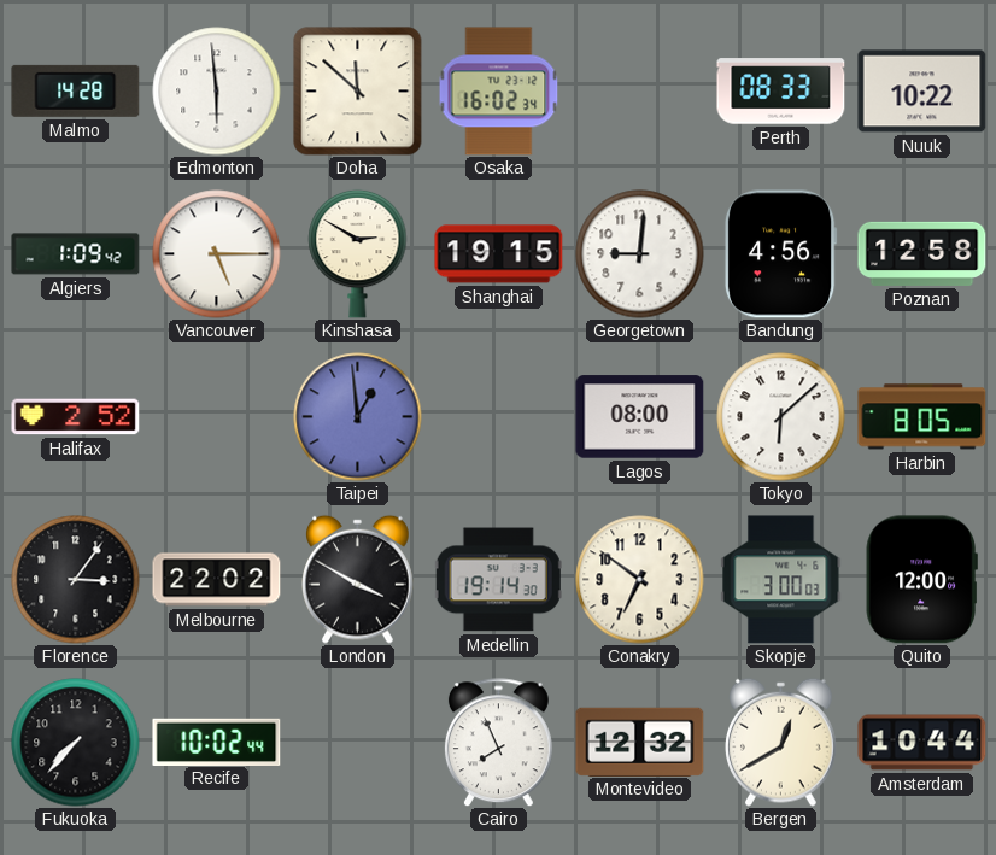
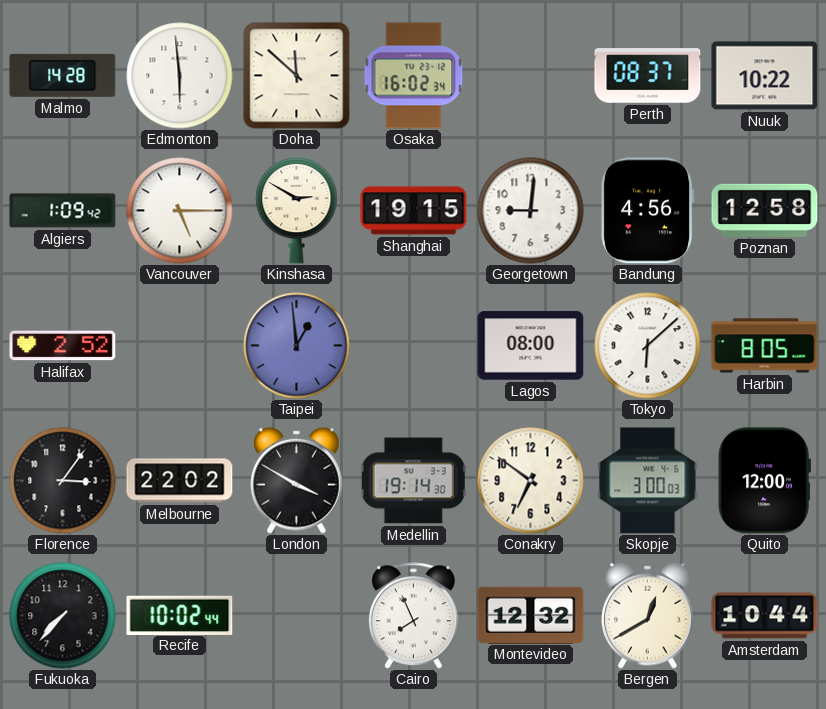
Perth: 08:33 -> 08:37
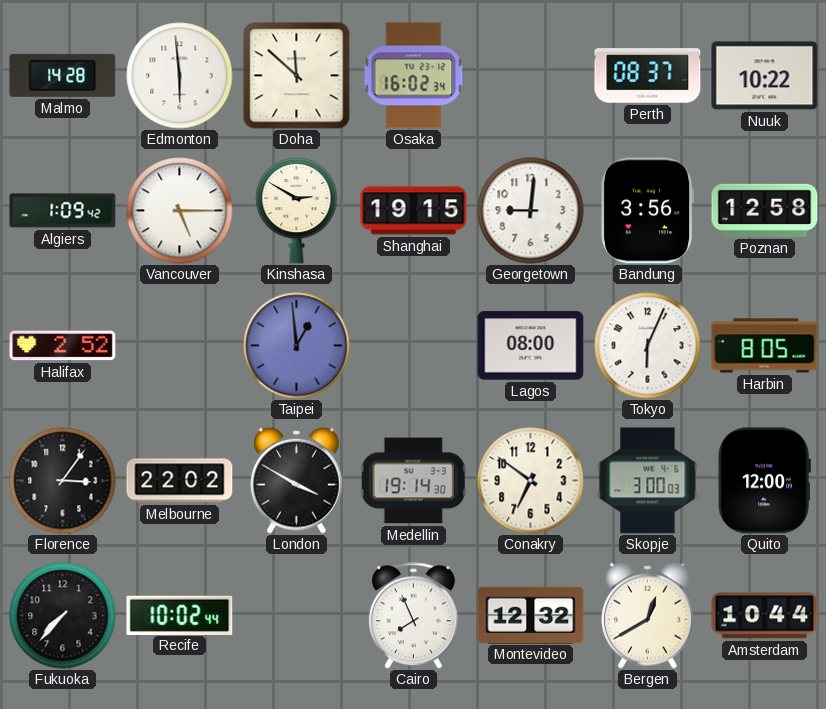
Bandung: 4:56 -> 3:56
Tokyo: 6:08 -> 6:04
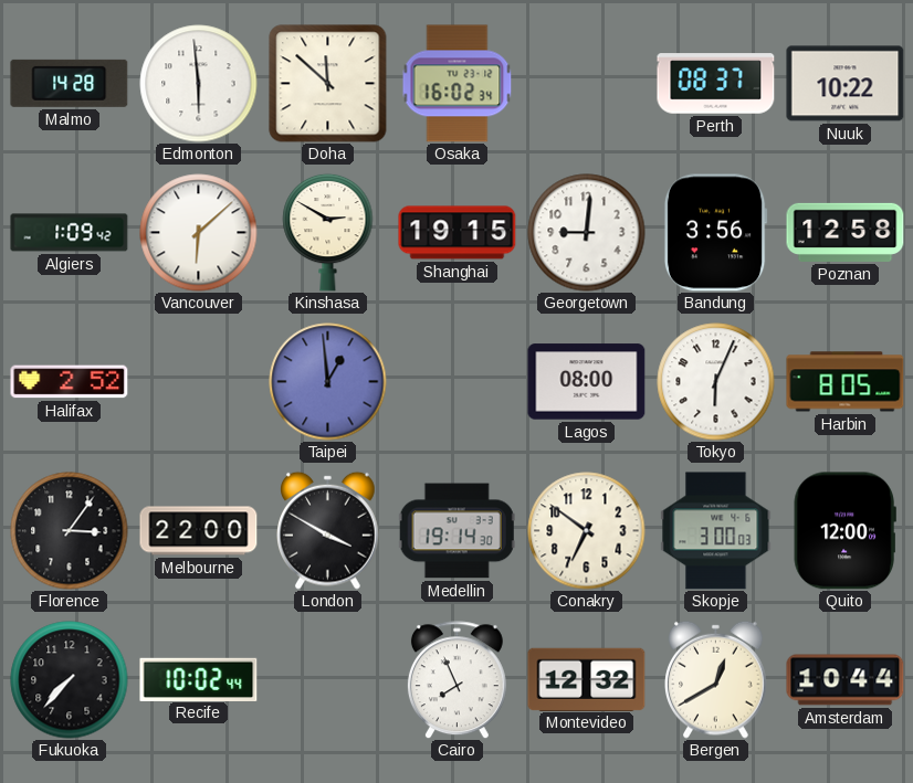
Vancouver: 5:15 -> 6:08
Melbourne: 22:02 -> 22:00
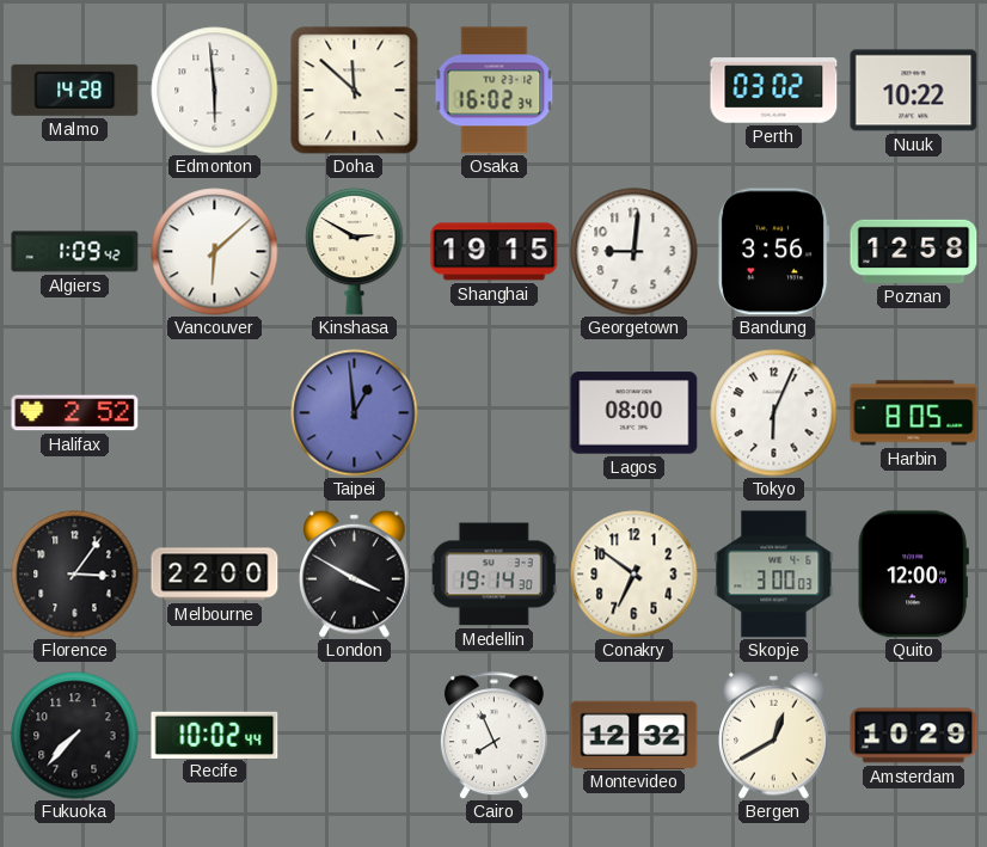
Perth: 08:37 -> 03:02
Amsterdam: 10:44 -> 10:29
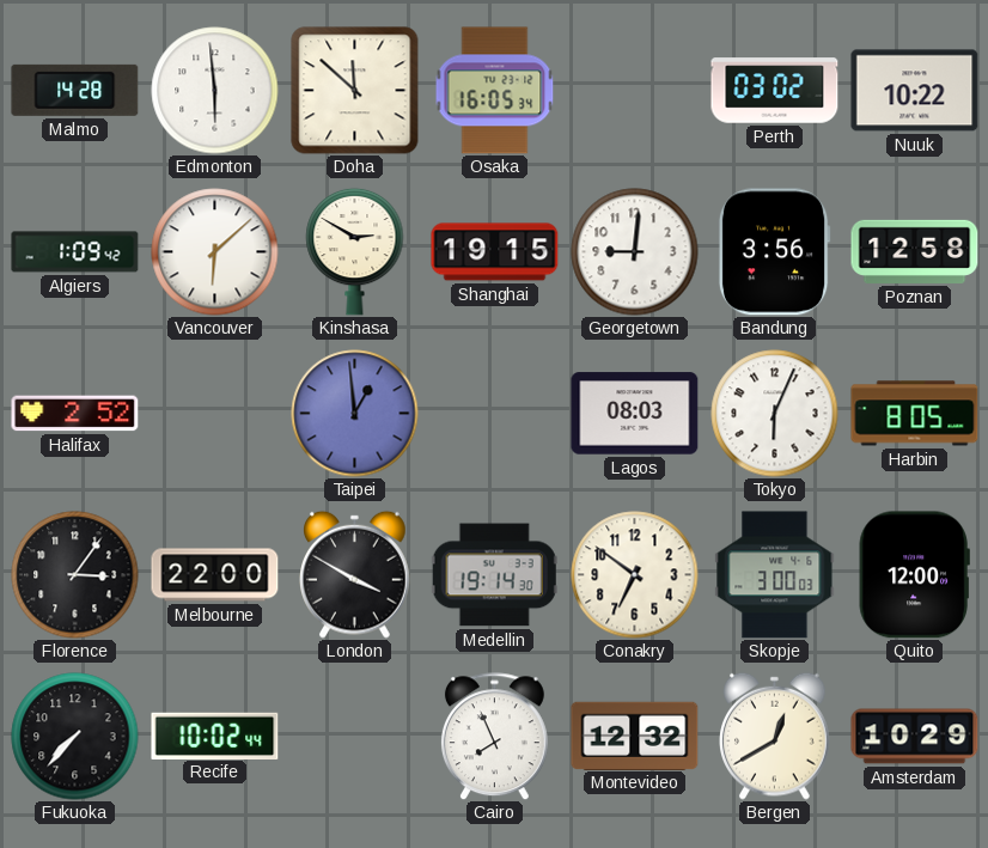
Osaka: 16:02 -> 16:05
Lagos: 08:00 -> 08:03
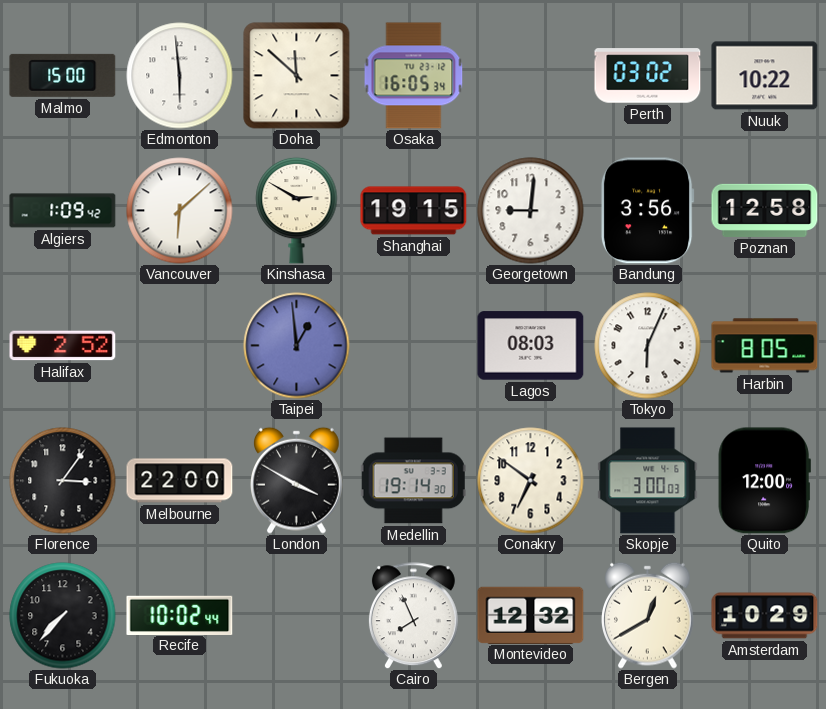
Malmo: 14:28 -> 15:00
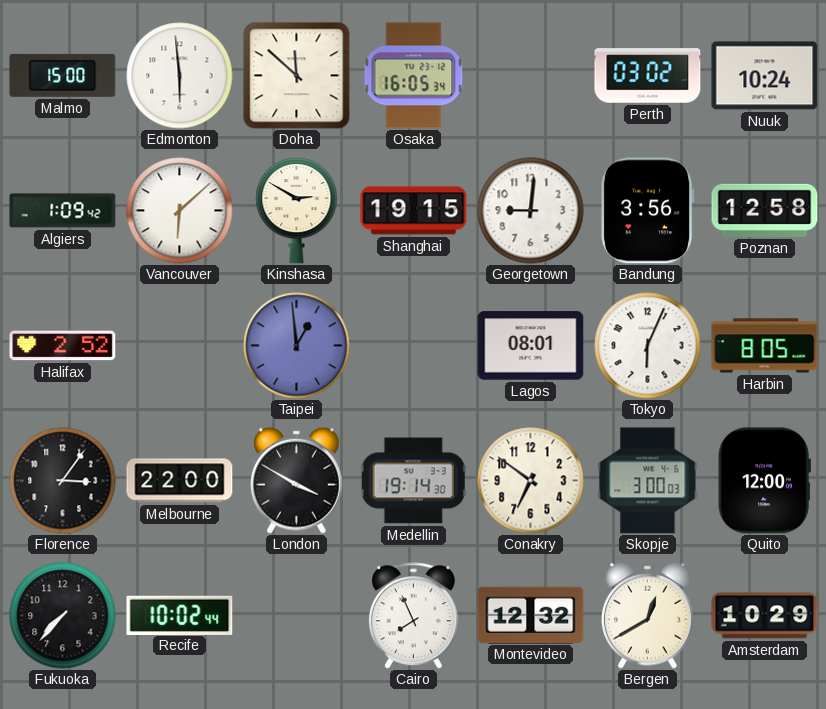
Nuuk: 10:22 -> 10:24
Lagos: 08:03 -> 08:01
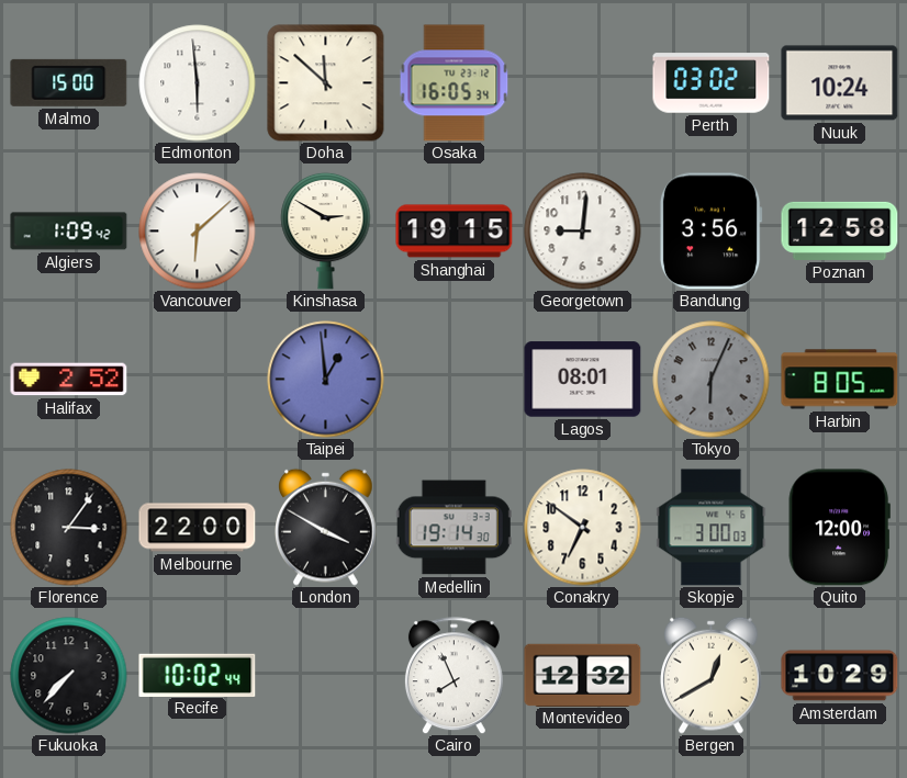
Tokyo dial: white -> grey
